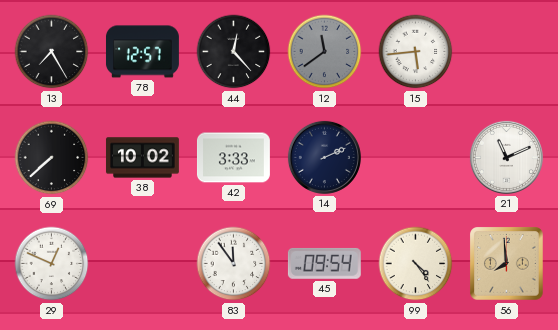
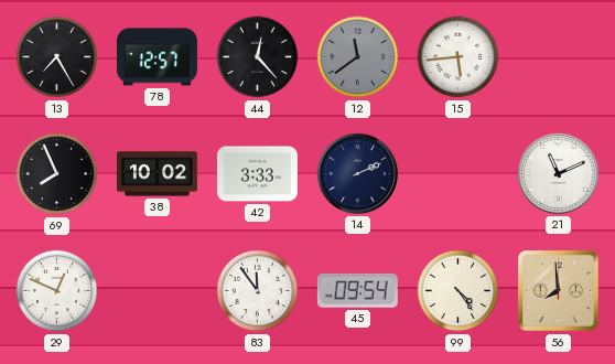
69: 7:38 -> 7:56
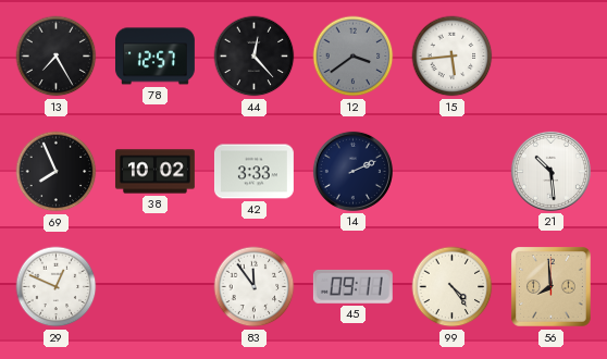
12: 11:39 -> 3:39
21: 11:11 -> 10:29
45: 09:54 -> 09:11
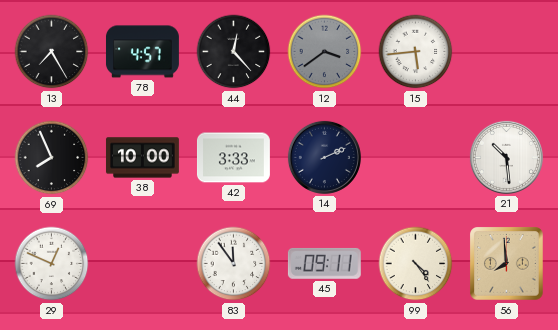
78: 12:57 -> 4:57
38: 10:02 -> 10:00
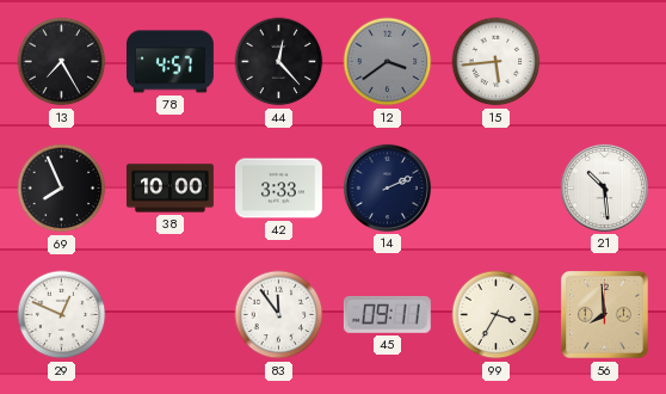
99: 4:24 -> 3:35
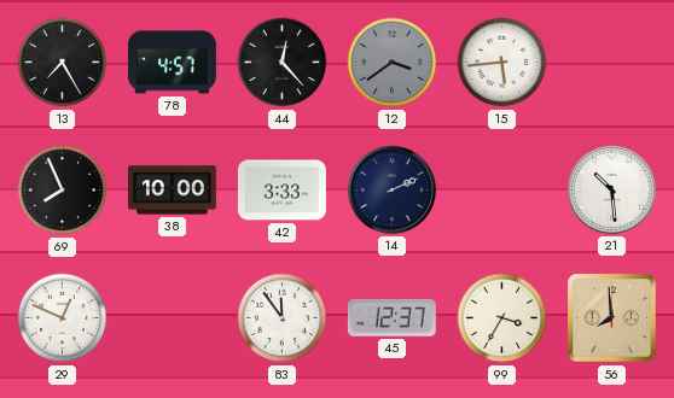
45: 09:11 -> 12:37
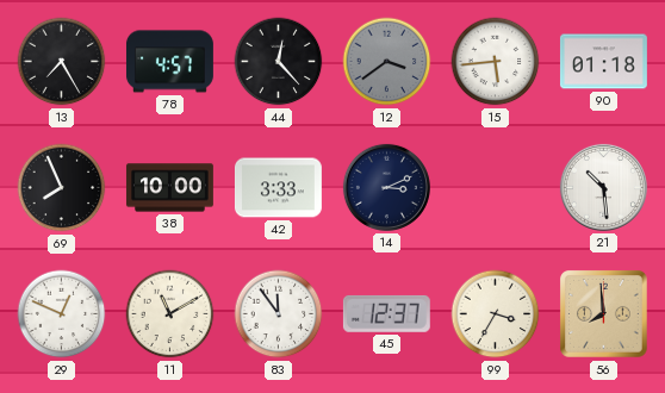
90: none -> 01:18
14: 2:11 -> 3:11
11: none -> 11:10
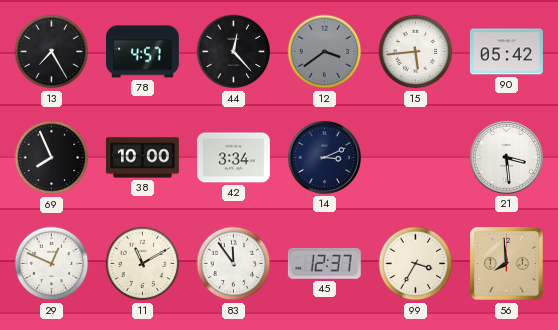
90: 01:18 -> 05:42
42: 3:33 -> 3:34
21: 10:29 -> 3:29
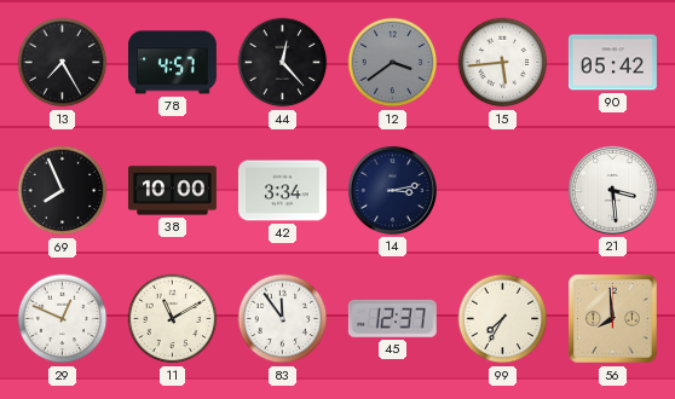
14: 3:11 -> 3:13
99: 3:35 -> 7:35
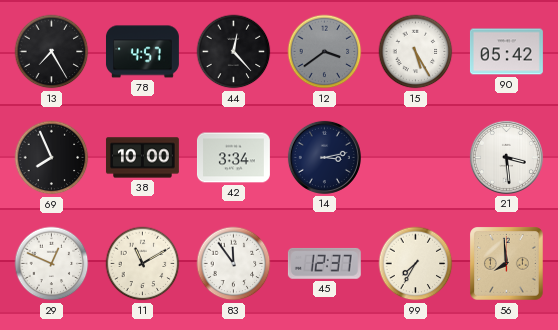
15: 5:44 -> 5:25
